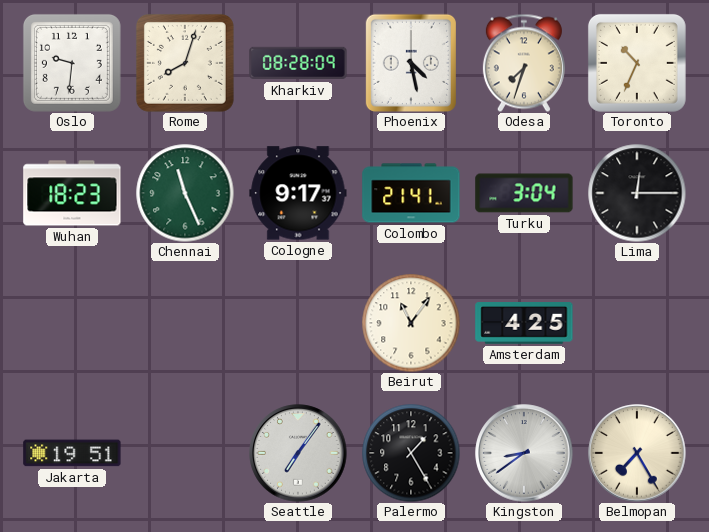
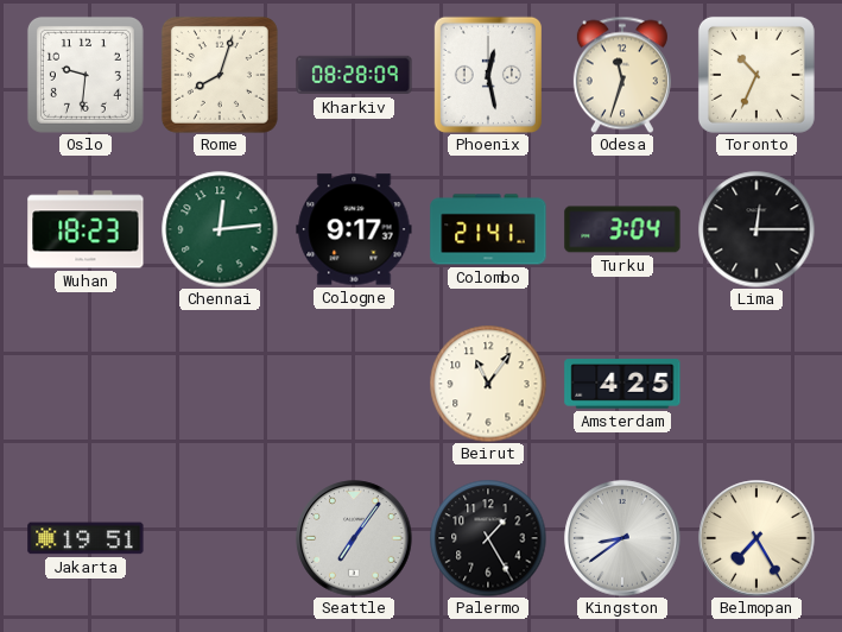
Phoenix: 4:28 -> 12:28
Odesa: 7:33 -> 11:33
Chennai: 11:26 -> 12:14
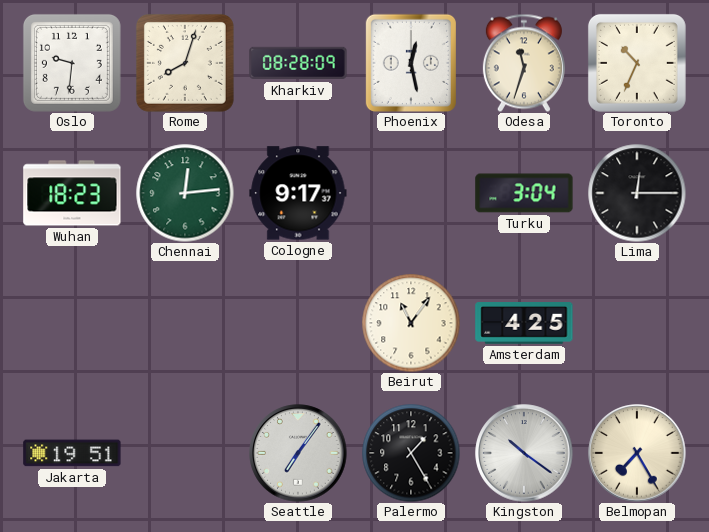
Colombo: 21:41 -> none
Kingston: 8:39 -> 10:21
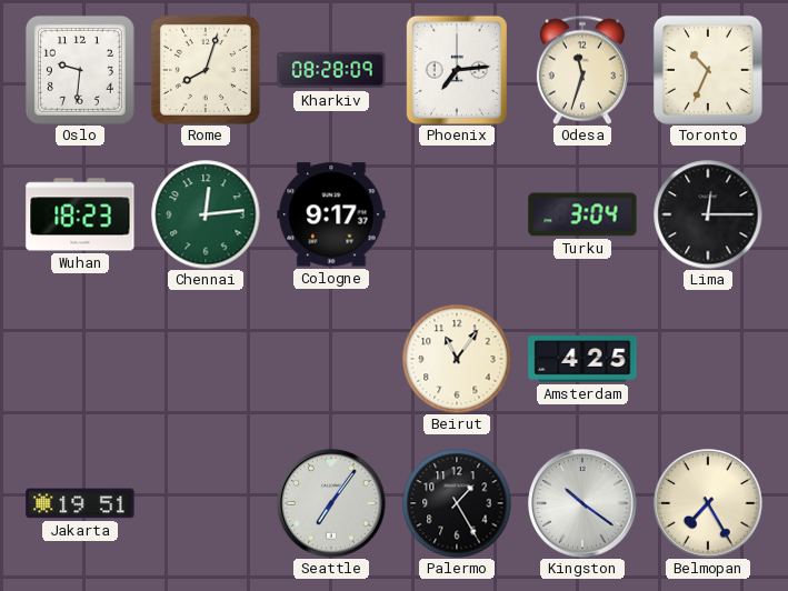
Phoenix: 12:28 -> 7:14
